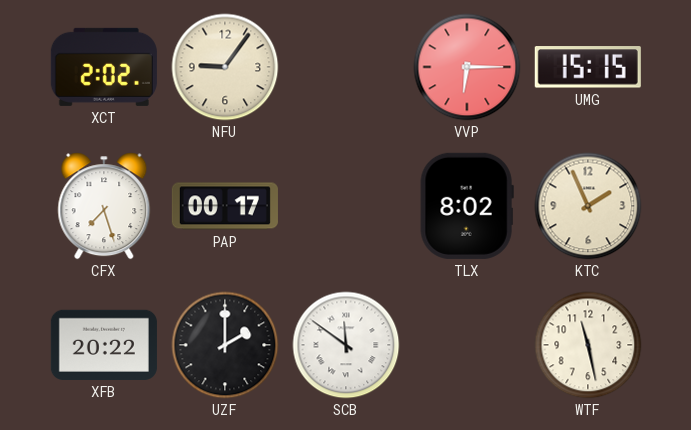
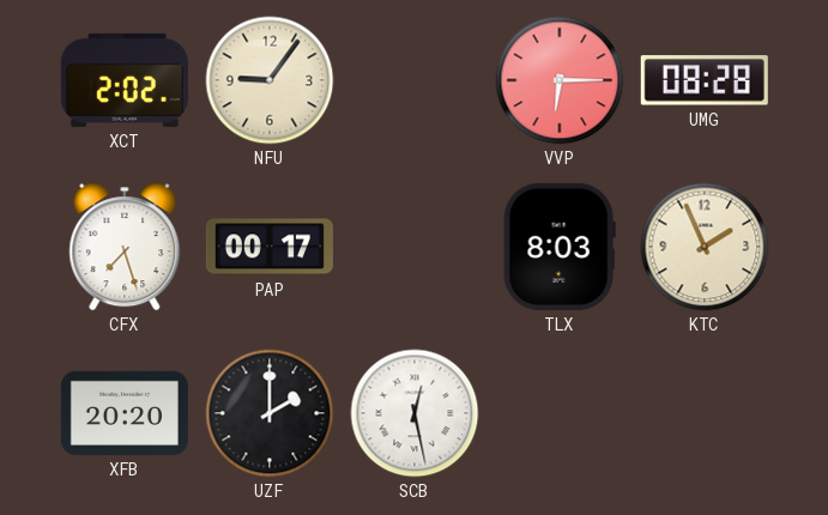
UMG: 15:15 -> 08:28
TLX: 8:02 -> 8:03
XFB: 20:22 -> 20:20
SCB: 11:51 -> 12:28
WTF: 11:28 -> none
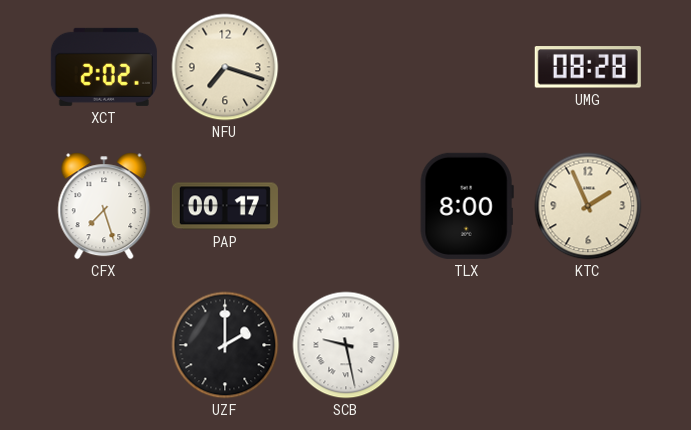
NFU: 9:06 -> 7:18
VVP: 6:15 -> none
TLX: 8:03 -> 8:00
XFB: 20:20 -> none
SCB: 12:28 -> 9:28
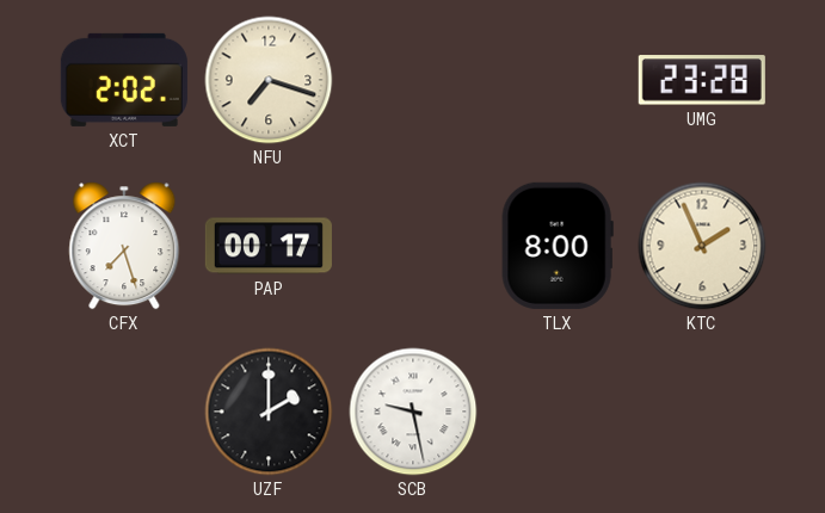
UMG: 08:28 -> 23:28
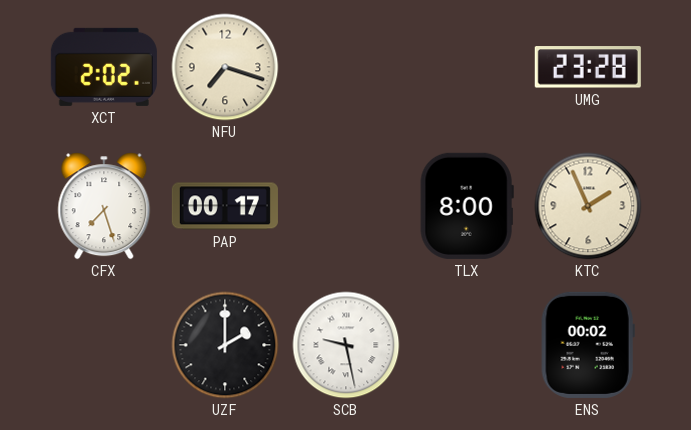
ENS: none -> 00:02
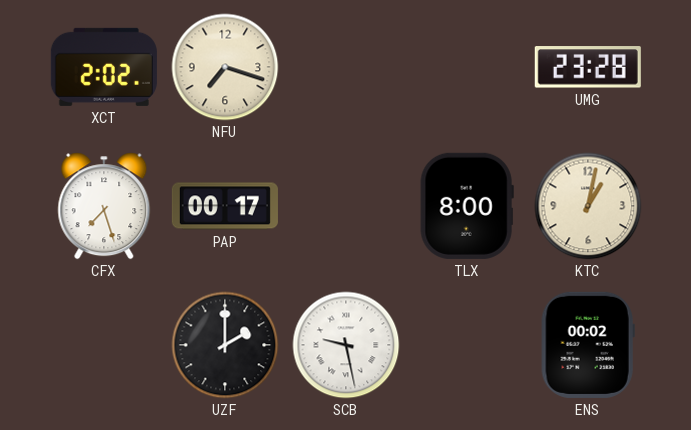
KTC: 1:56 -> 1:02
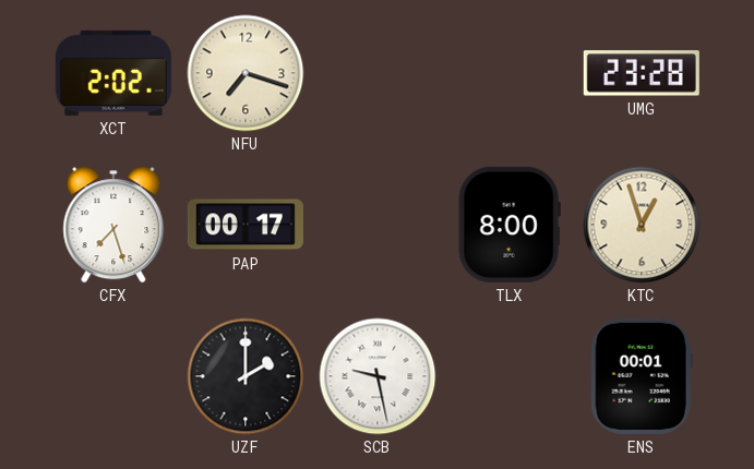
KTC: 1:02 -> 12:57
ENS: 00:02 -> 00:01
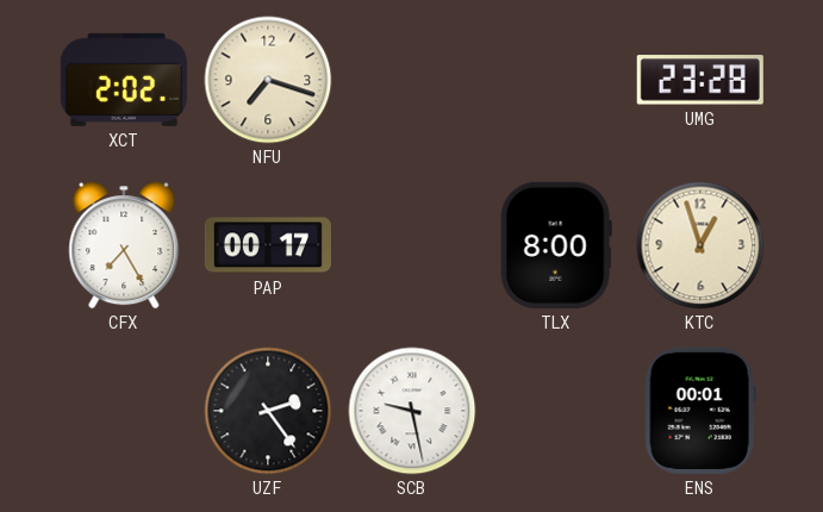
CFX: 7:27 -> 7:25
UZF: 2:00 -> 2:24
